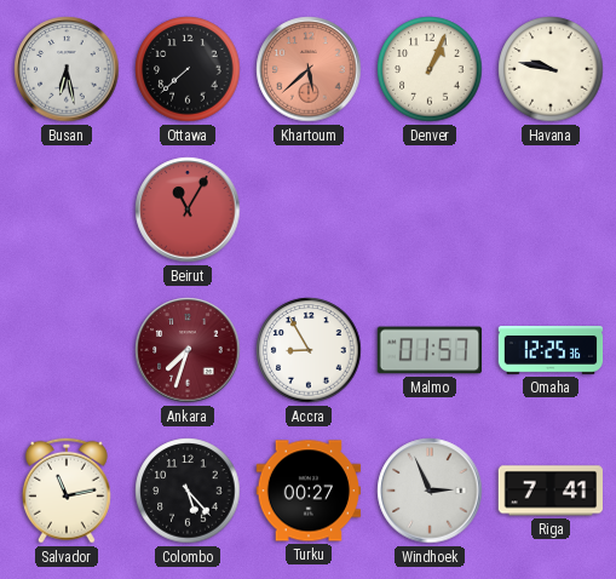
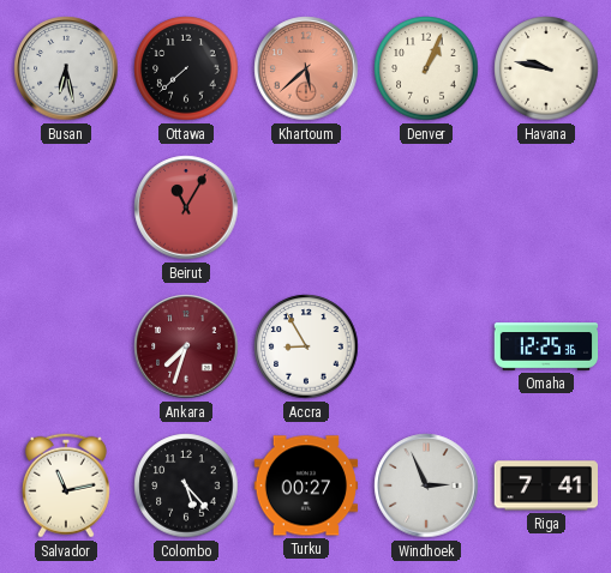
Malmo: 01:57 -> none
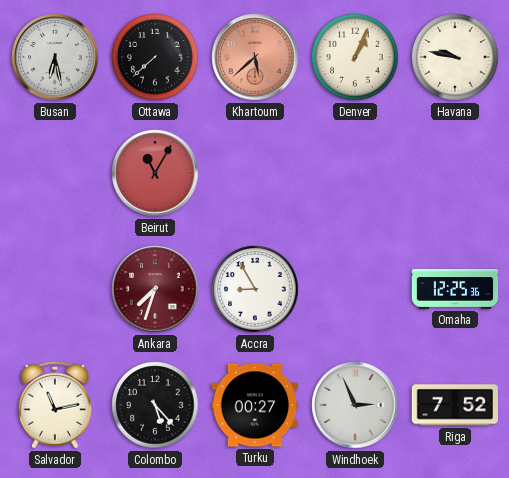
Riga: 7:41 -> 7:52
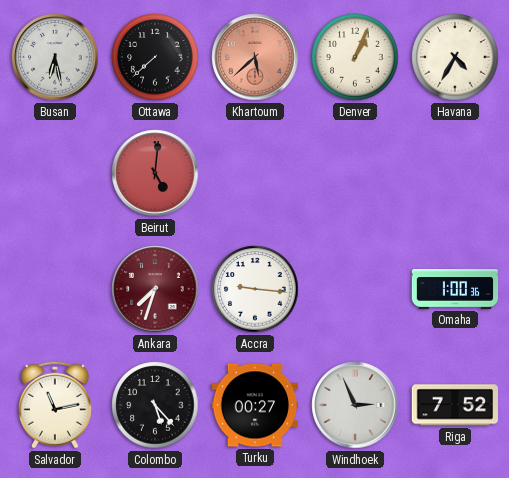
Havana: 9:47 -> 4:35
Beirut: 11:05 -> 5:01
Accra: 8:55 -> 9:16
Omaha: 12:25 -> 1:00
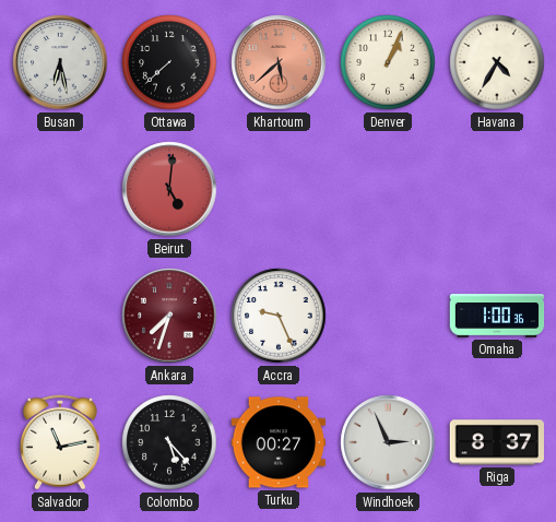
Accra: 9:16 -> 9:26
Riga: 7:52 -> 8:37
